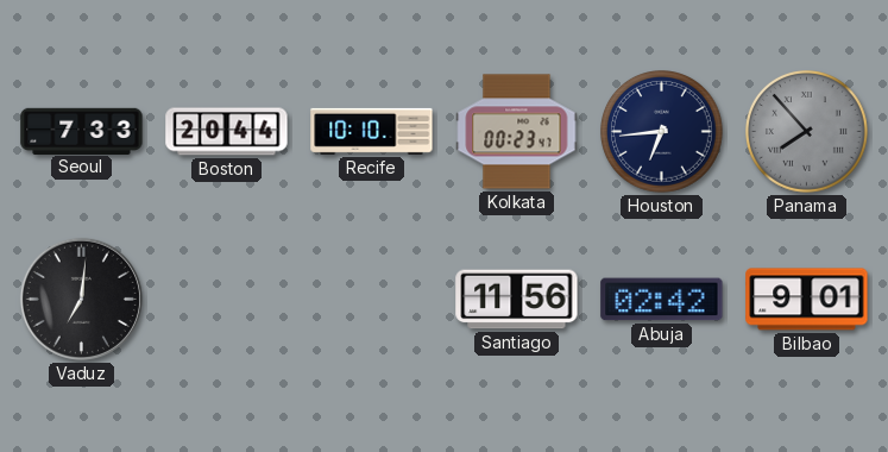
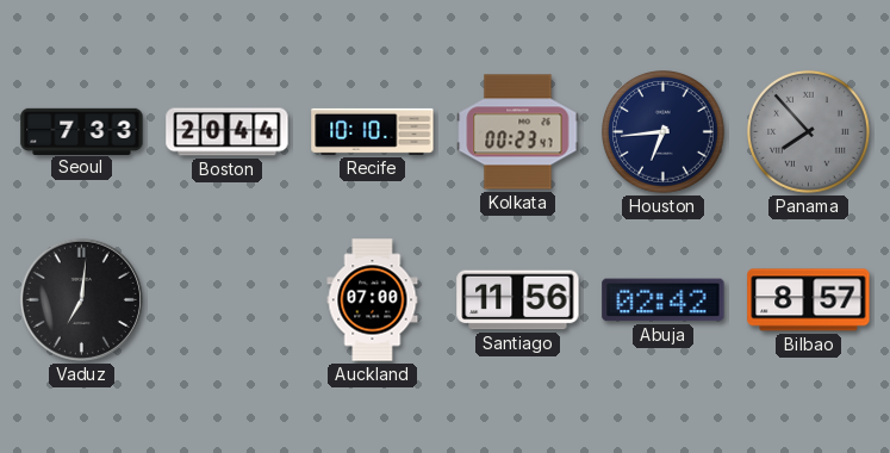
Auckland: none -> 07:00
Bilbao: 9:01 -> 8:57
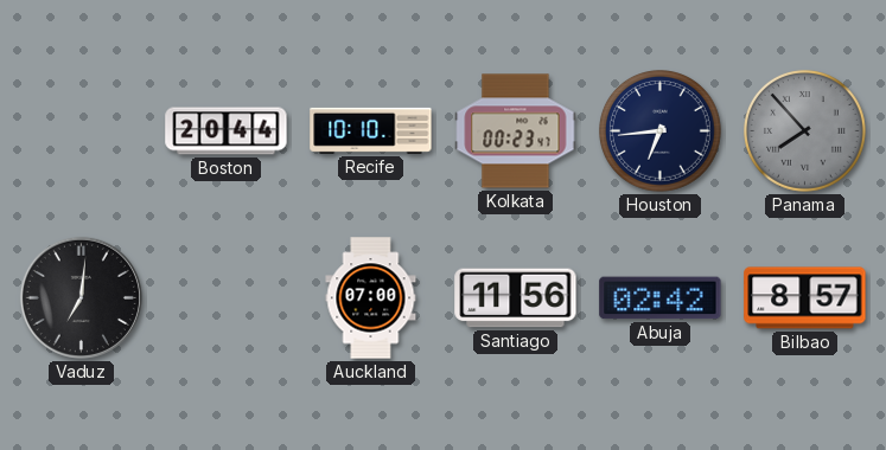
Seoul: 7:33 -> none
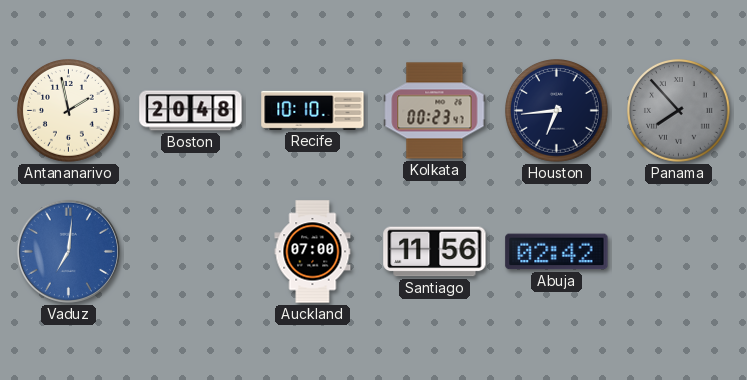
Antananarivo: none -> 1:58
Boston: 20:44 -> 20:48
Vaduz dial: black -> blue
Bilbao: 8:57 -> none
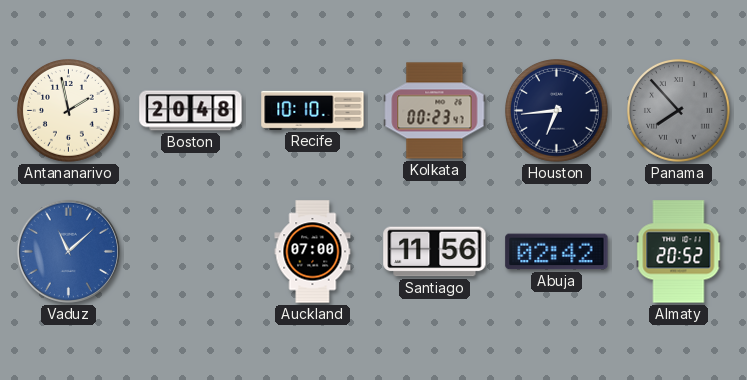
Vaduz: 7:01 -> 11:08
Almaty: none -> 20:52
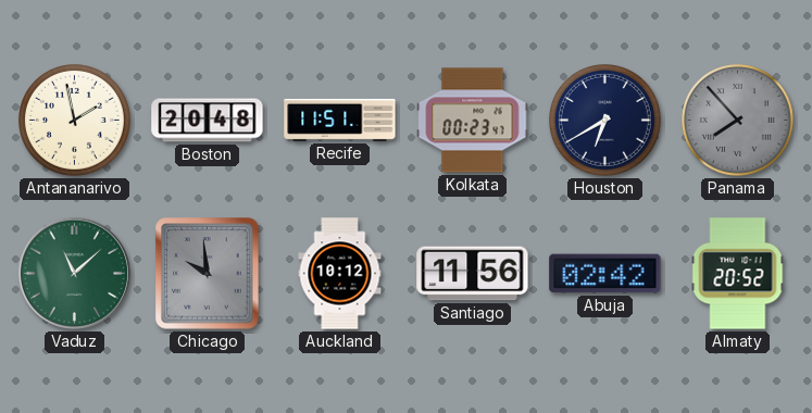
Recife: 10:10 -> 11:51
Houston: 6:44 -> 6:40
Vaduz dial: blue -> green
Chicago: none -> 9:59
Auckland: 07:00 -> 10:12
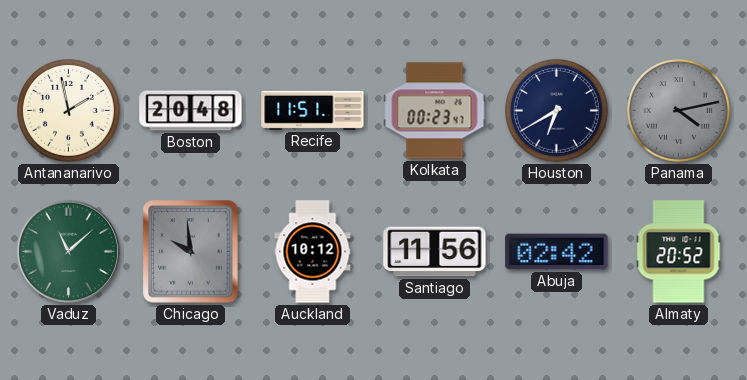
Panama: 7:53 -> 4:13
